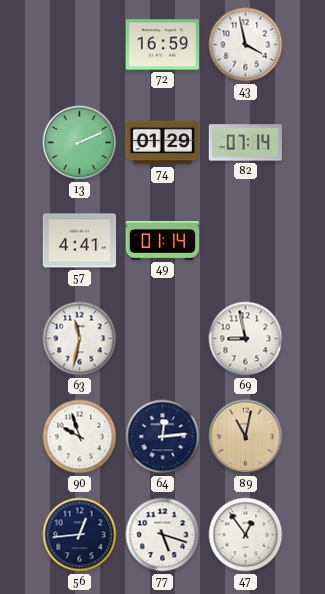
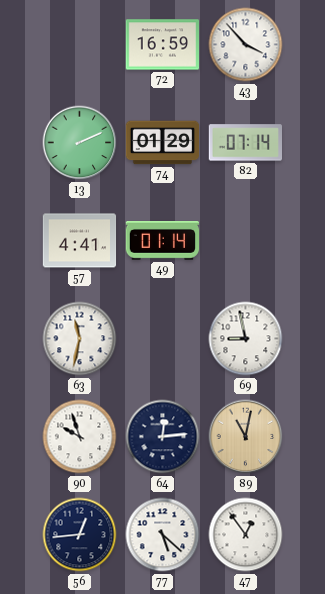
43: 3:58 -> 3:53
77: 5:18 -> 5:22
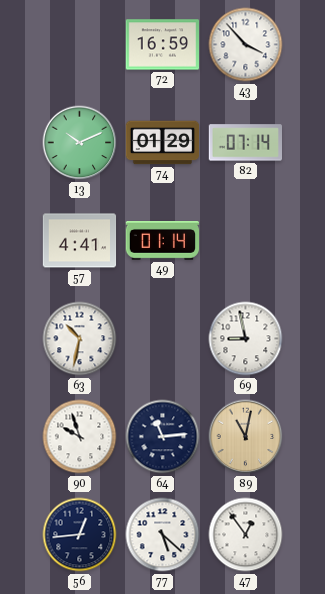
13: 2:11 -> 10:11
63: 11:32 -> 10:32
64: 12:14 -> 11:14
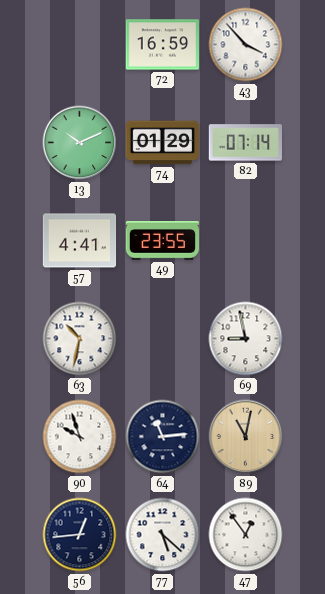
49: 01:14 -> 23:55
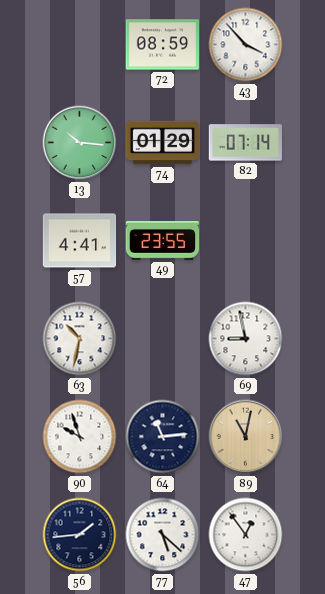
72: 16:59 -> 08:59
13: 10:11 -> 10:16
56: 12:44 -> 1:44
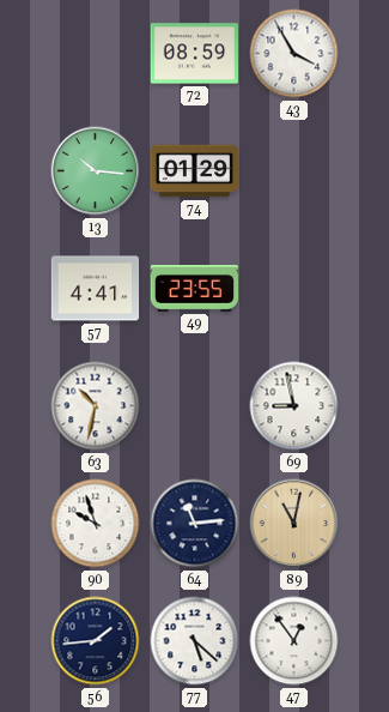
43: 3:53 -> 3:55
82: 07:14 -> none
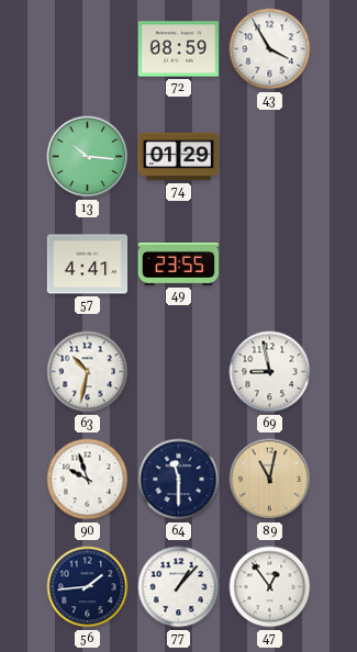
64: 11:14 -> 11:30
77: 5:22 -> 1:07
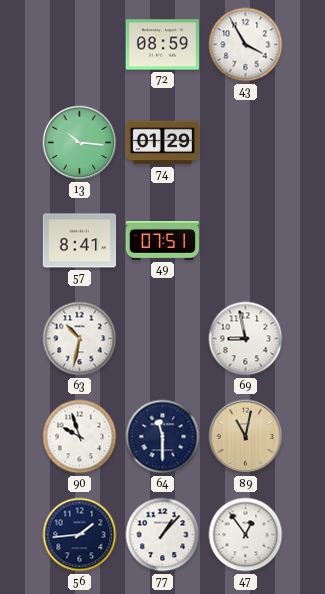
57: 4:41 -> 8:41
49: 23:55 -> 07:51
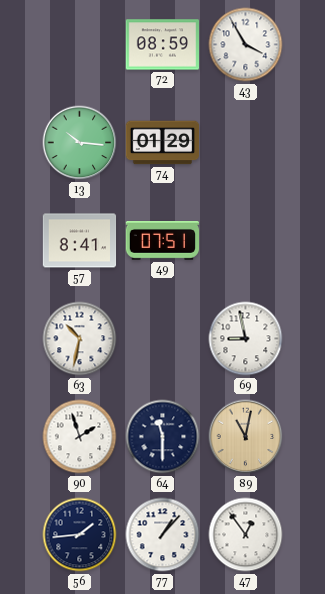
90: 9:57 -> 1:57
